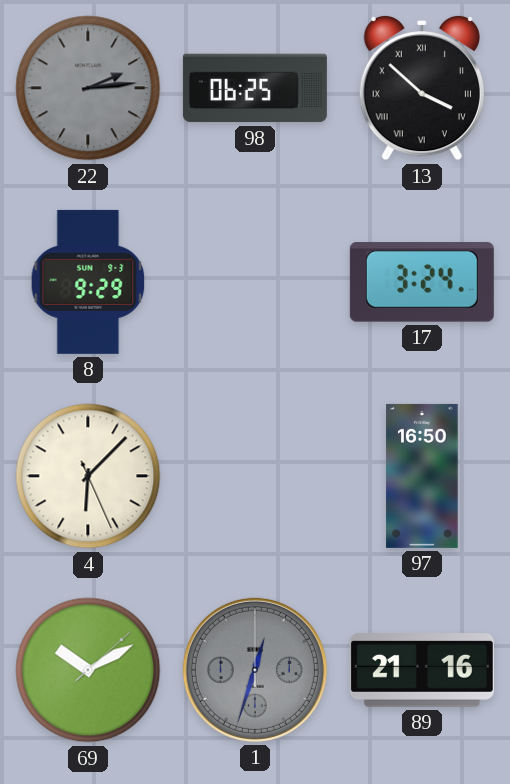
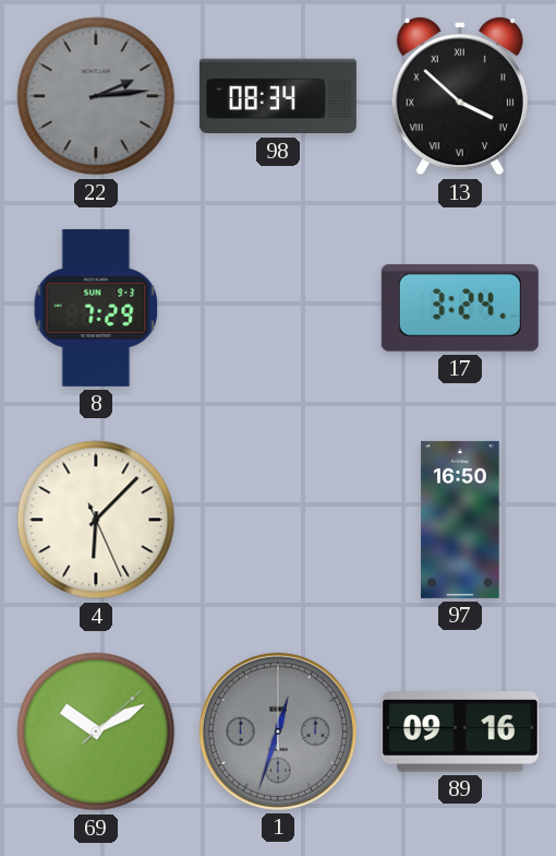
98: 06:25 -> 08:34
8: 9:29 -> 7:29
89: 21:16 -> 09:16
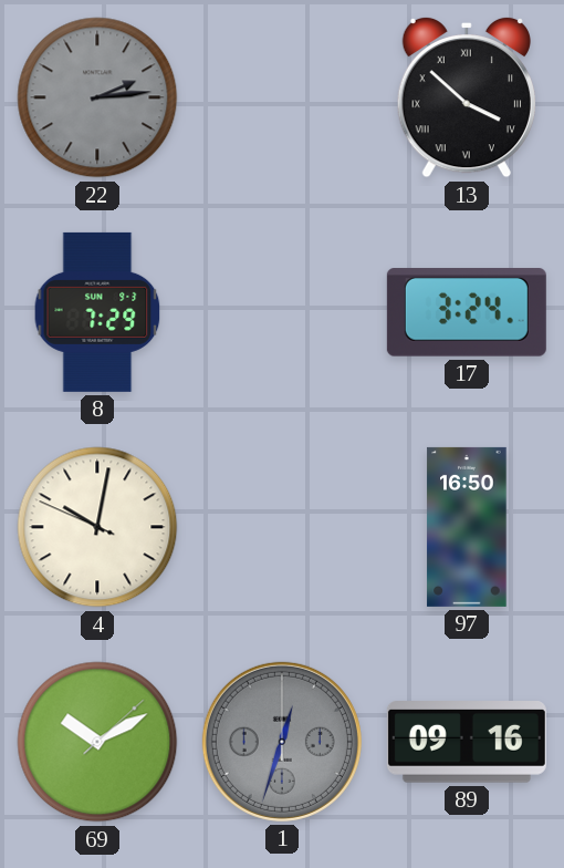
98: 08:34 -> none
4: 6:07 -> 10:01
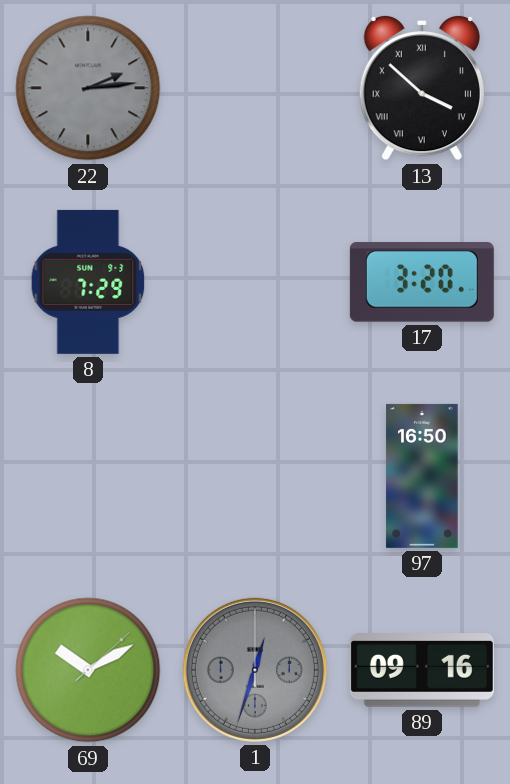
17: 3:24 -> 3:20
4: 10:01 -> none
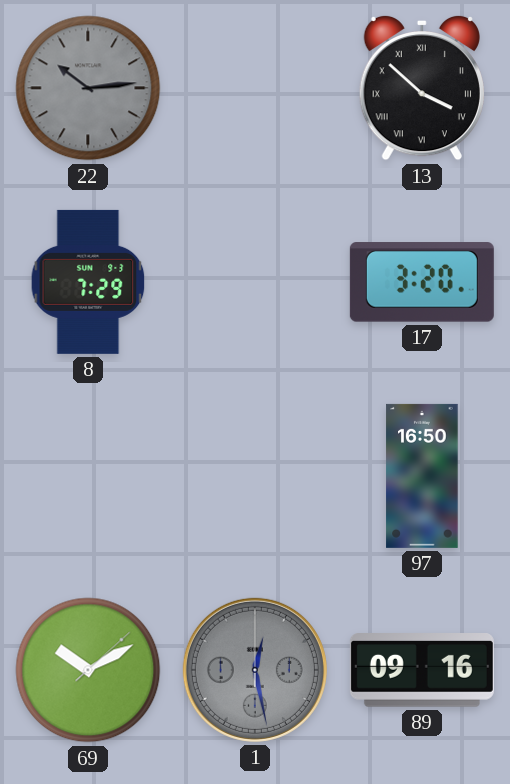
22: 2:14 -> 10:14
1: 12:33 -> 12:28
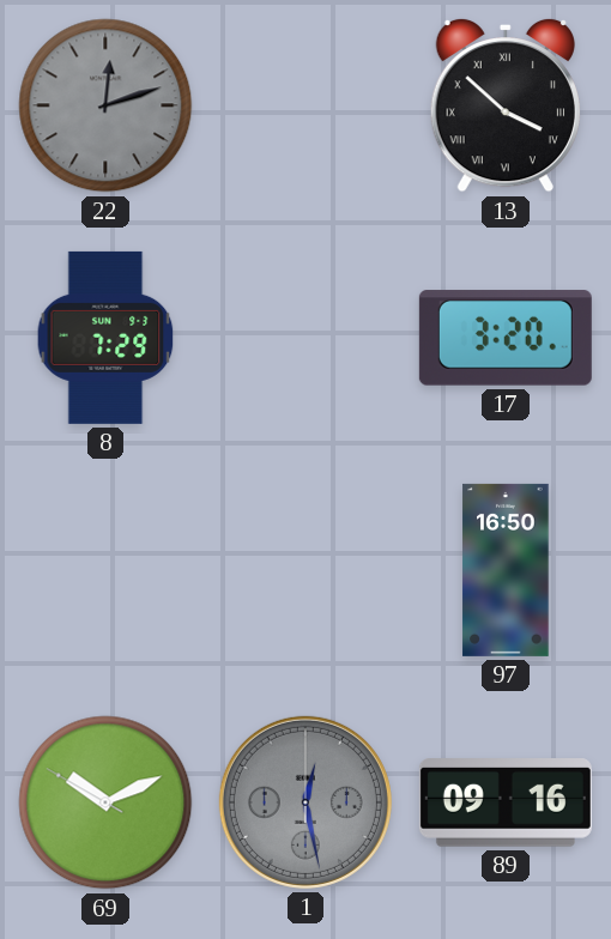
22: 10:14 -> 12:12
69: 10:10:08 -> 10:10:50
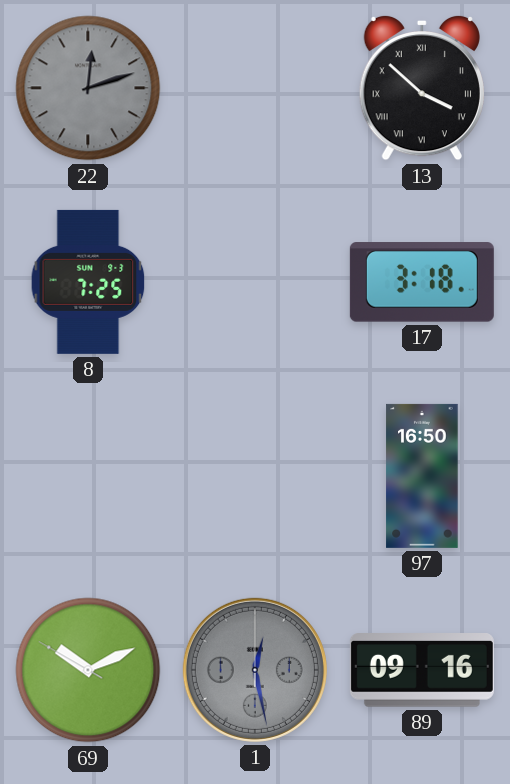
8: 7:29 -> 7:25
17: 3:20 -> 3:18
